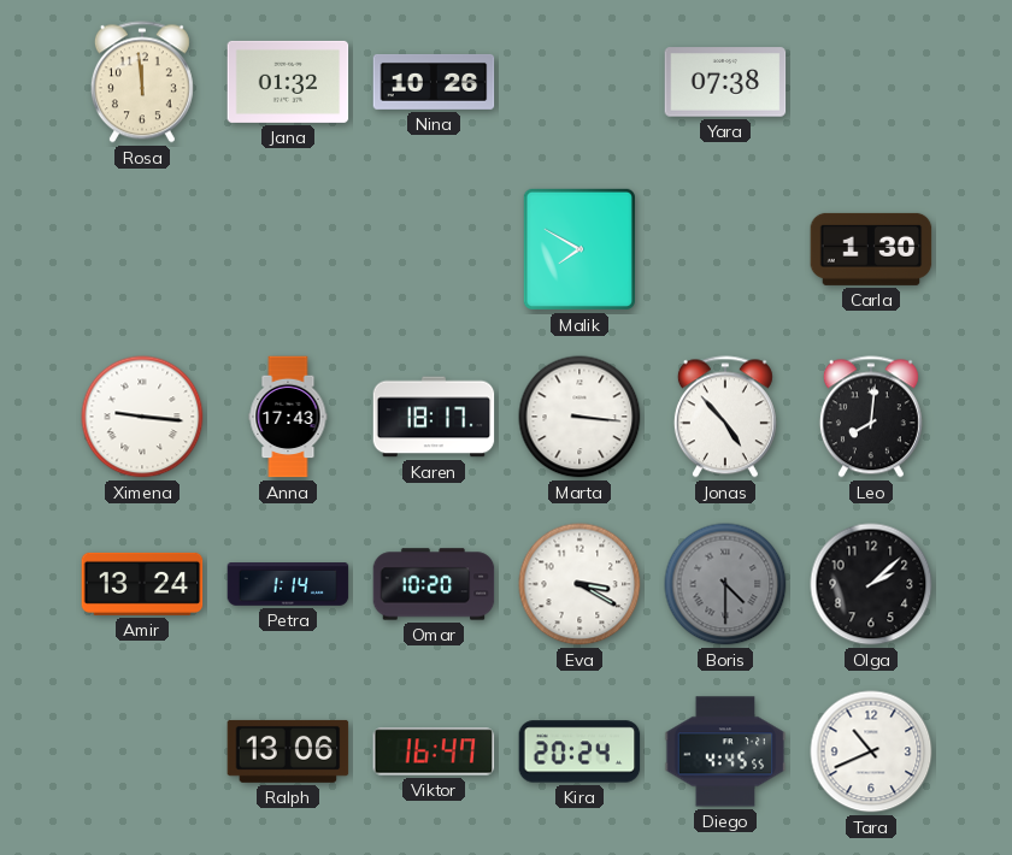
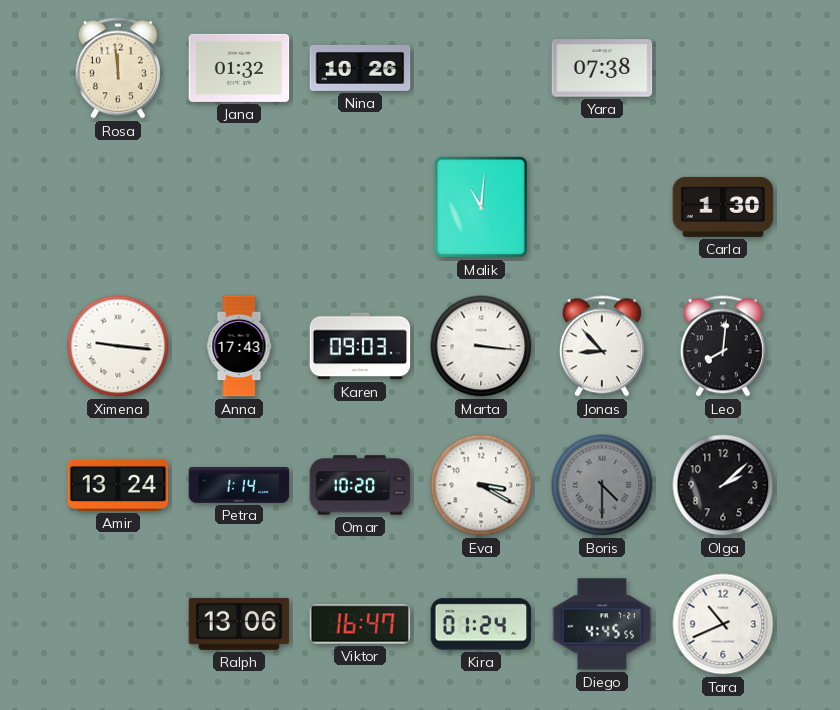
Malik: 7:50 -> 11:01
Karen: 18:17 -> 09:03
Jonas: 4:53 -> 8:53
Kira: 20:24 -> 01:24
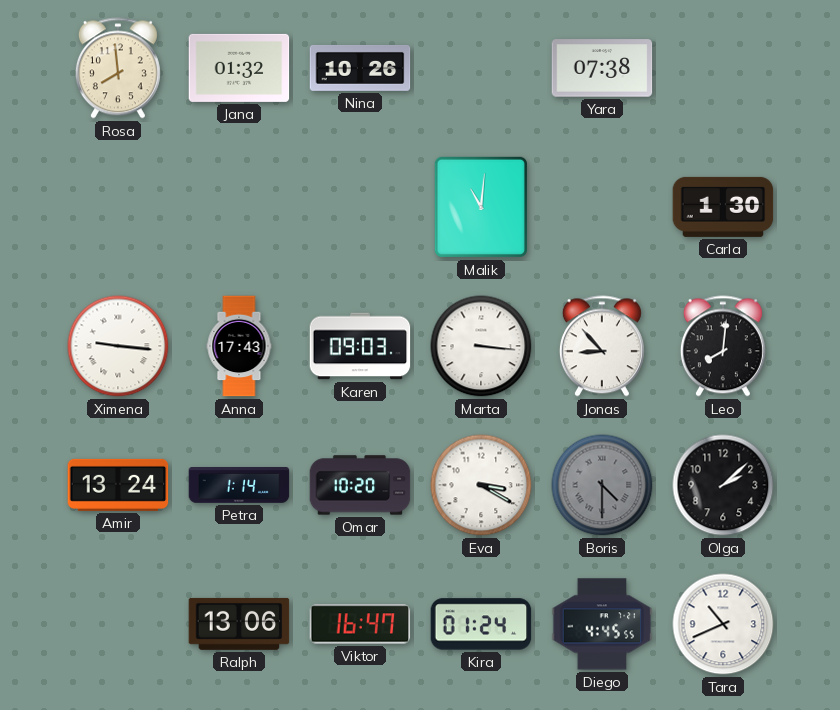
Rosa: 11:59 -> 7:59
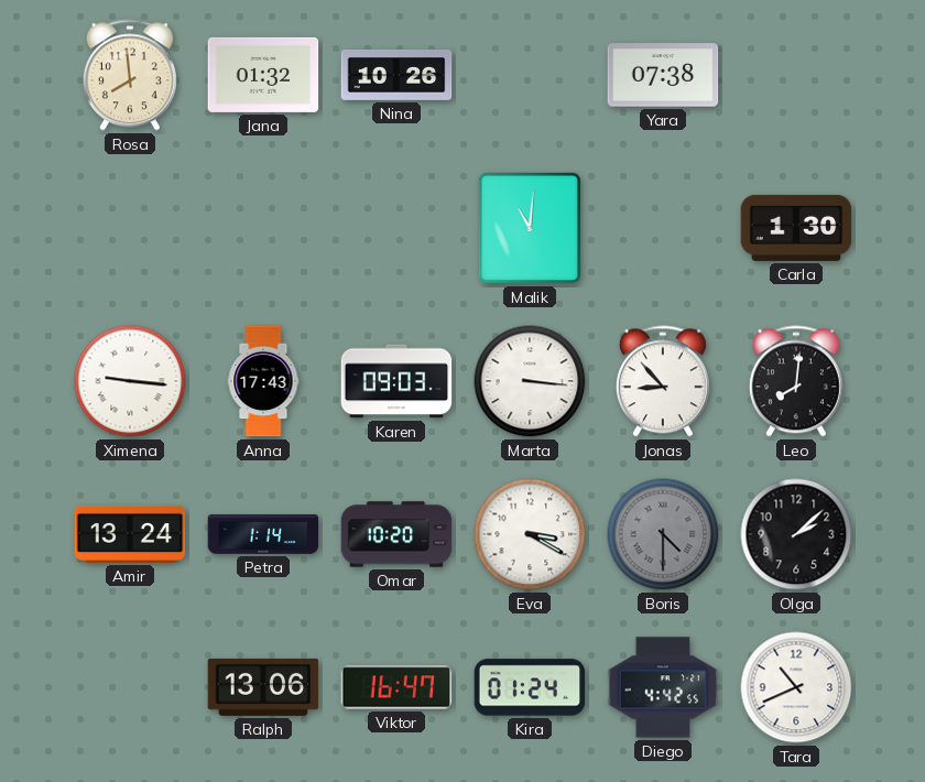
Diego: 4:45 -> 4:42
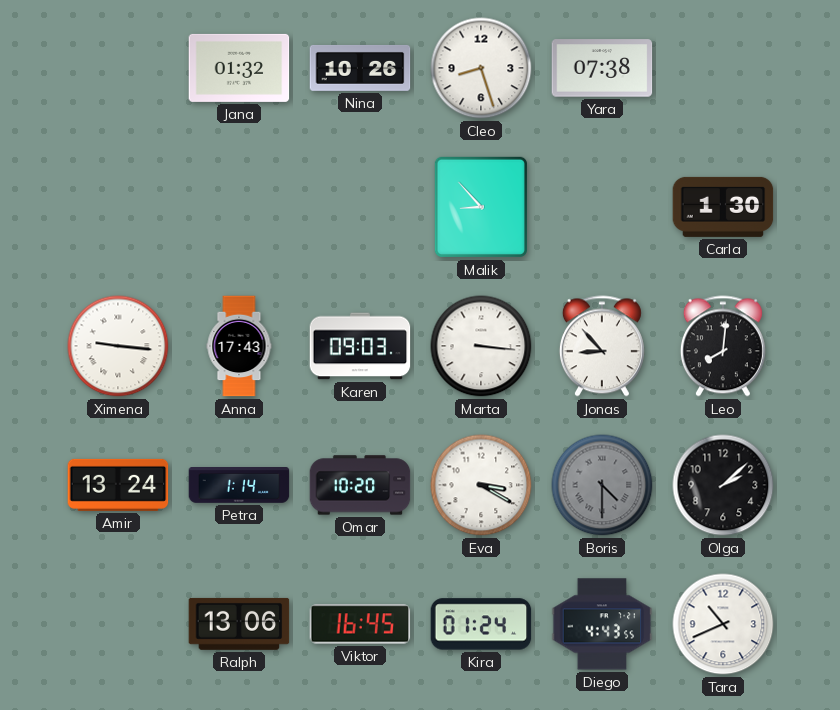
Rosa: 7:59 -> none
Cleo: none -> 8:27
Malik: 11:01 -> 8:53
Viktor: 16:47 -> 16:45
Diego: 4:42 -> 4:43
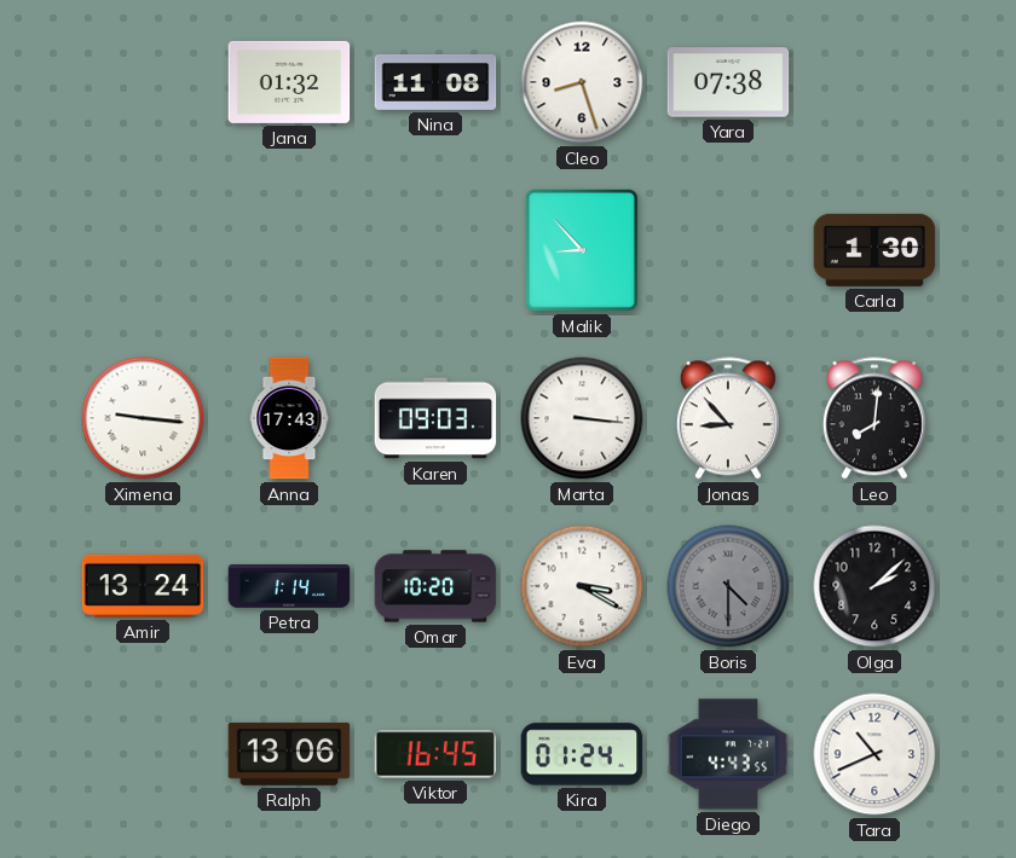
Nina: 10:26 -> 11:08
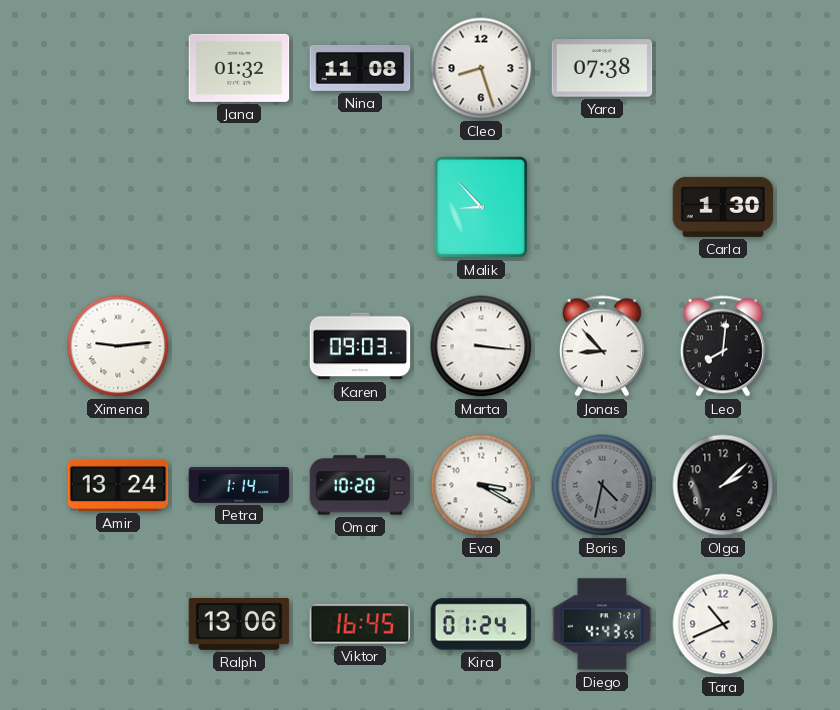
Ximena: 9:16 -> 9:14
Anna: 17:43 -> none
Boris: 4:30 -> 4:32
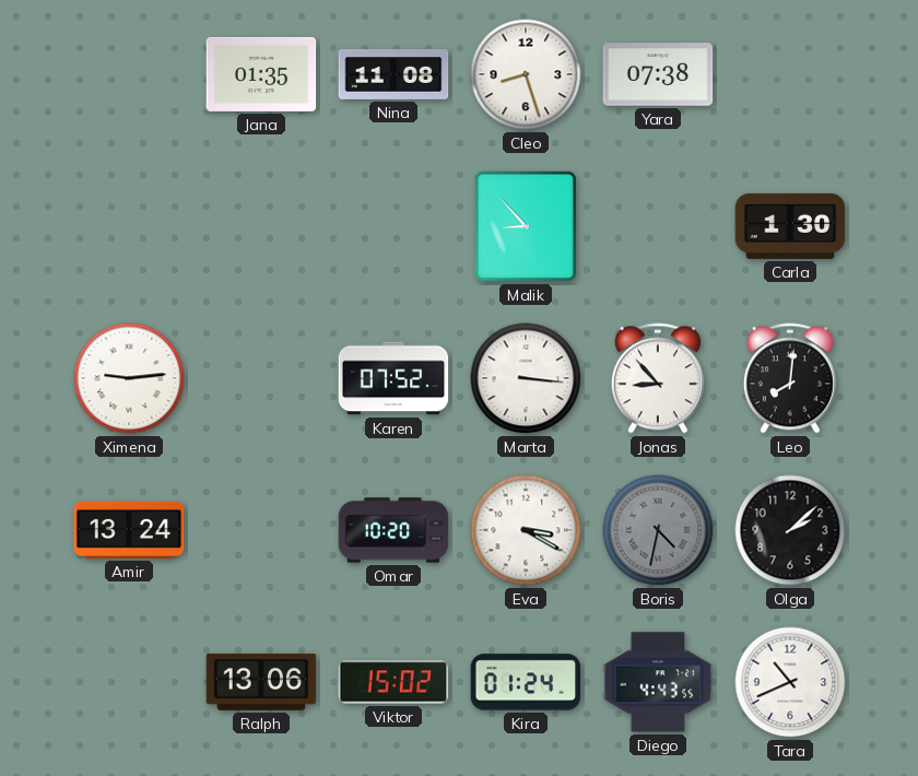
Jana: 01:32 -> 01:35
Karen: 09:03 -> 07:52
Petra: 1:14 -> none
Viktor: 16:45 -> 15:02
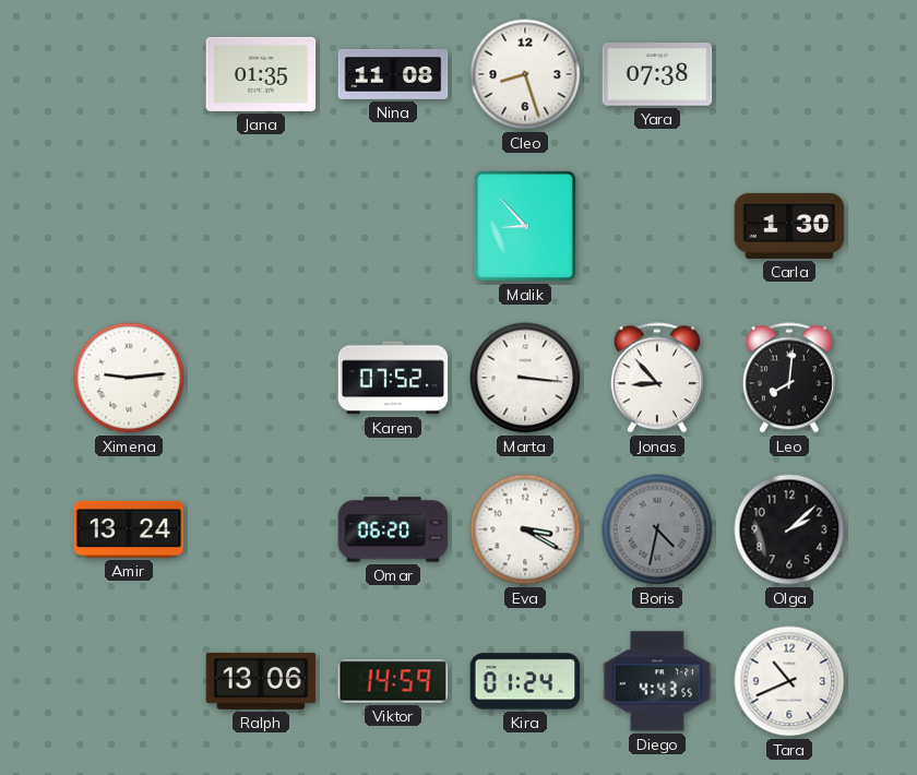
Omar: 10:20 -> 06:20
Viktor: 15:02 -> 14:59
